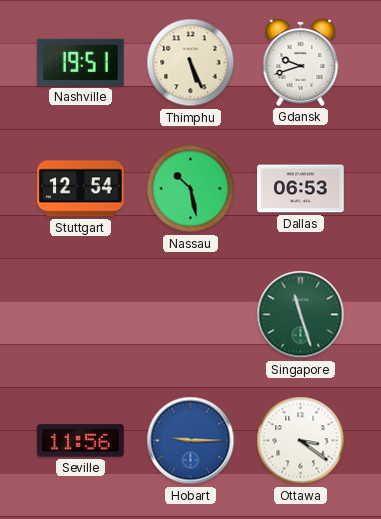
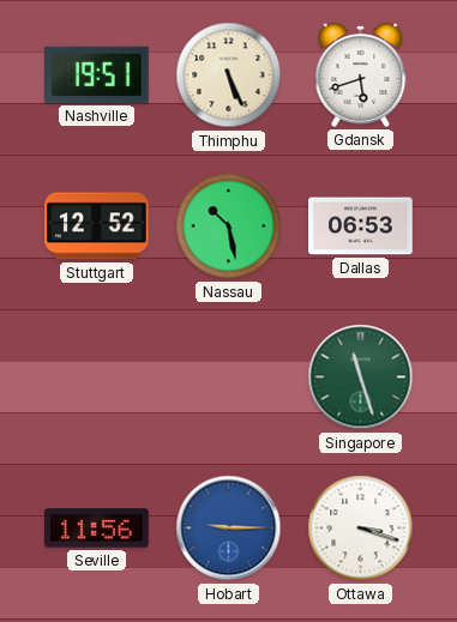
Gdansk: 9:42 -> 5:42
Stuttgart: 12:54 -> 12:52
Ottawa: 3:21 -> 3:18
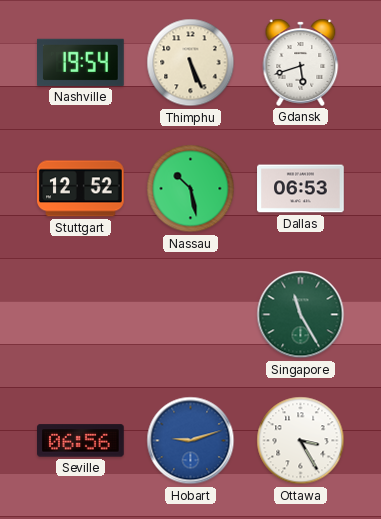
Nashville: 19:51 -> 19:54
Singapore: 11:27 -> 11:25
Seville: 11:56 -> 06:56
Hobart: 9:15 -> 9:12
Ottawa: 3:18 -> 3:25
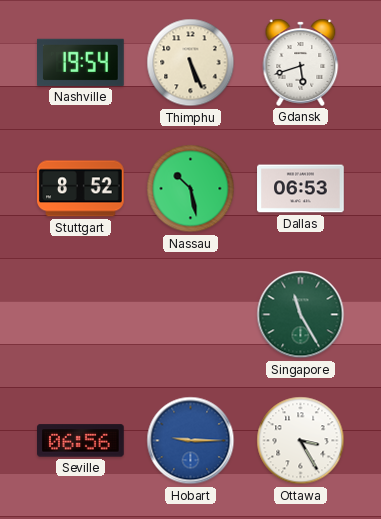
Stuttgart: 12:52 -> 8:52
Hobart: 9:12 -> 9:15
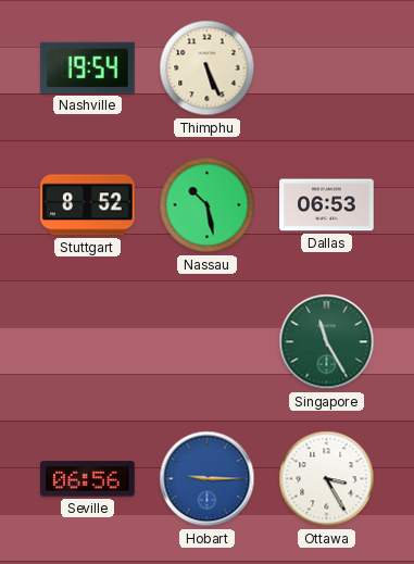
Gdansk: 5:42 -> none
